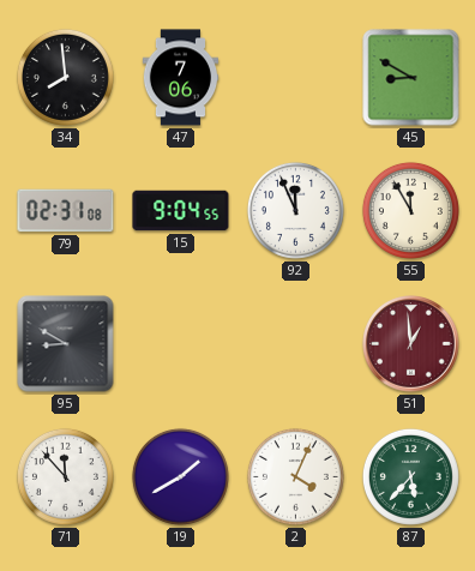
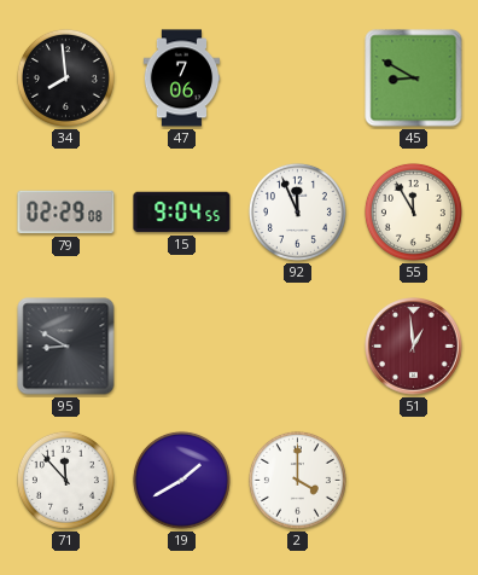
79: 02:31 -> 02:29
2: 4:04 -> 4:00
87: 5:37 -> none
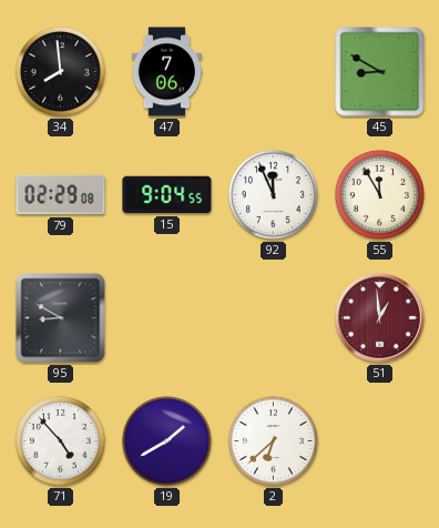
71: 11:53 -> 4:53
2: 4:00 -> 6:38
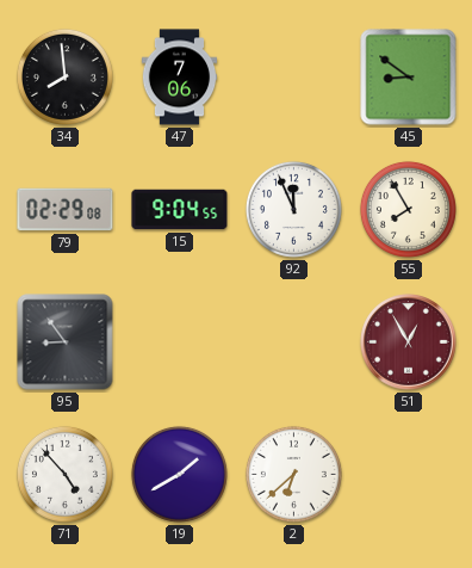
45: 8:50 -> 8:51
55: 11:55 -> 7:55
95: 8:50 -> 8:54
51: 12:59 -> 12:55
